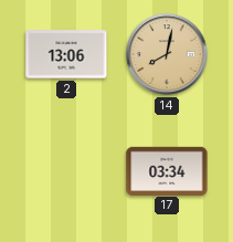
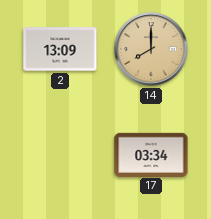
2: 13:06 -> 13:09
14: 8:02 -> 8:00
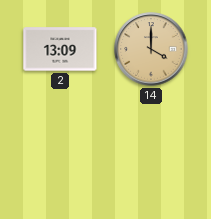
14: 8:00 -> 4:00
17: 03:34 -> none
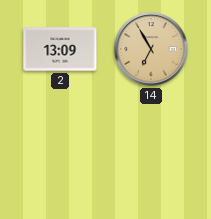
14: 4:00 -> 6:55
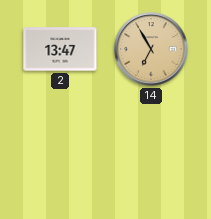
2: 13:09 -> 13:47
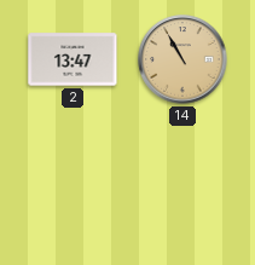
14: 6:55 -> 10:55
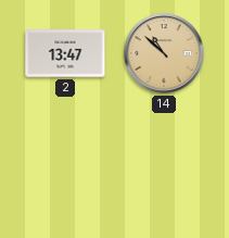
14: 10:55 -> 10:52
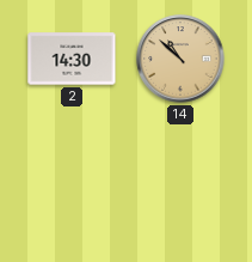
2: 13:47 -> 14:30
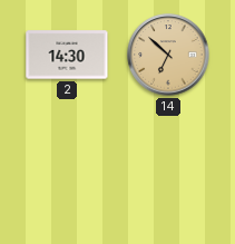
14: 10:52 -> 6:52
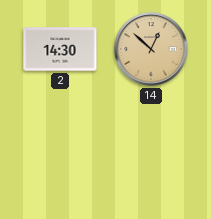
14: 6:52 -> 12:52
